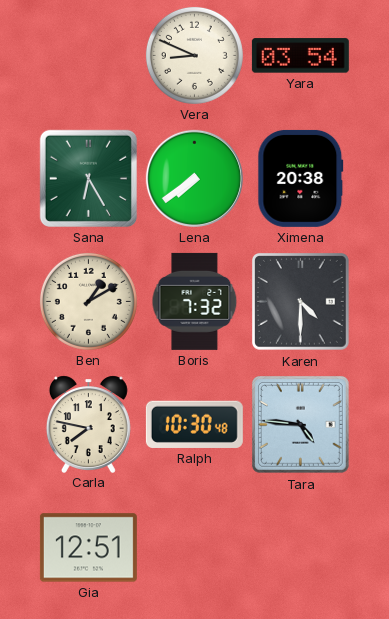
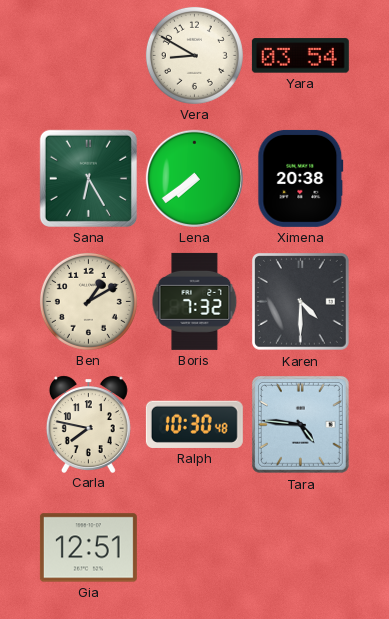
Vera: 8:49 -> 8:50
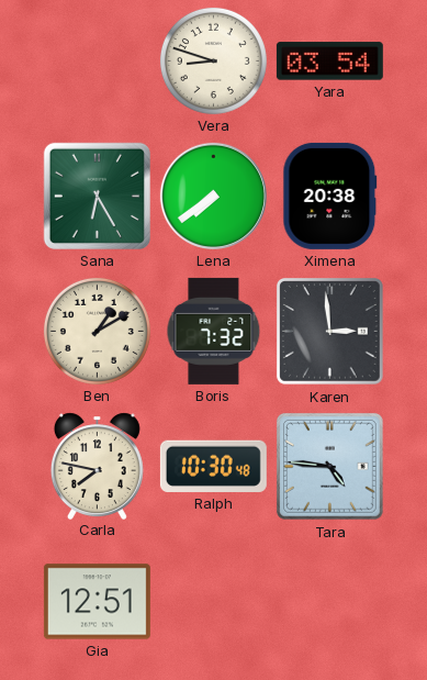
Vera: 8:50 -> 8:48
Karen: 4:30 -> 2:59
